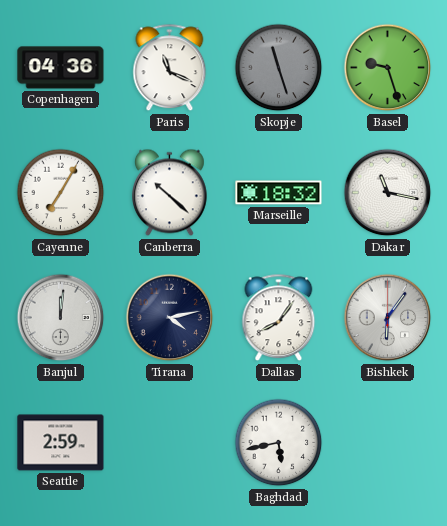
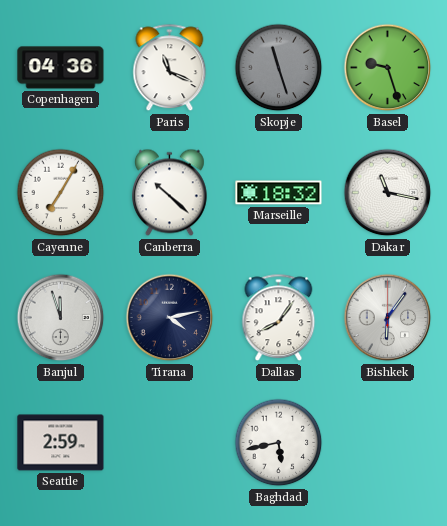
Banjul: 12:01 -> 11:57
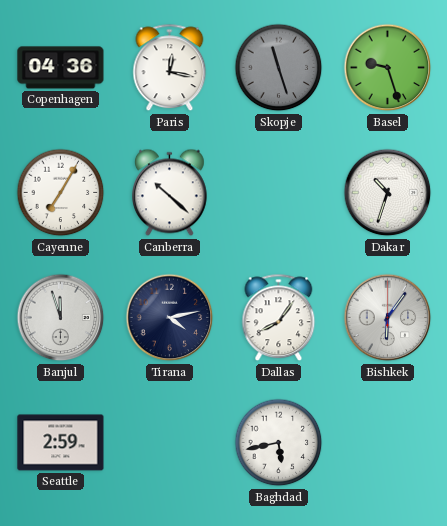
Paris: 11:19 -> 12:17
Marseille: 18:32 -> none
Dakar: 11:17 -> 10:33
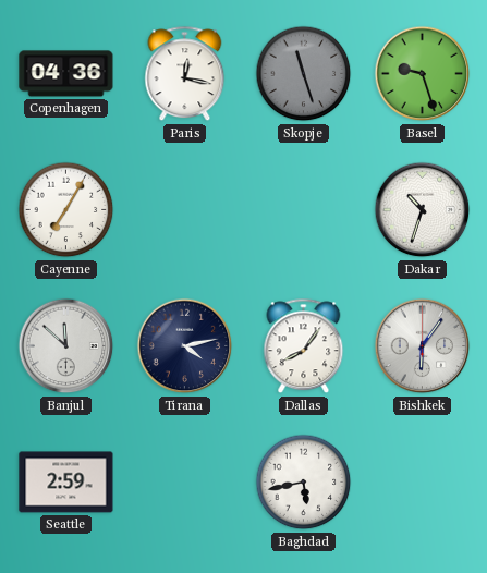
Canberra: 10:22 -> none
Banjul: 11:57 -> 11:52
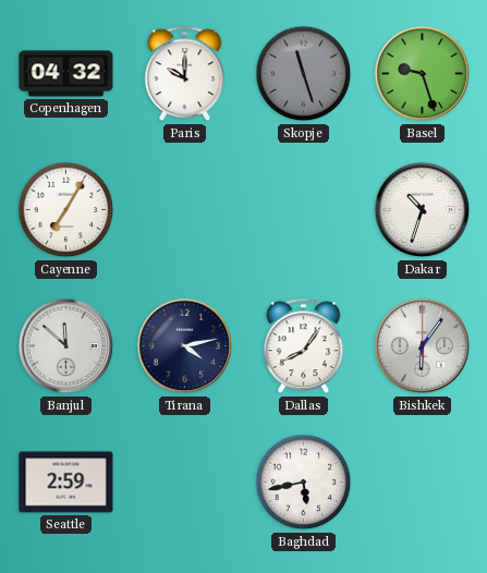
Copenhagen: 04:36 -> 04:32
Paris: 12:17 -> 10:00
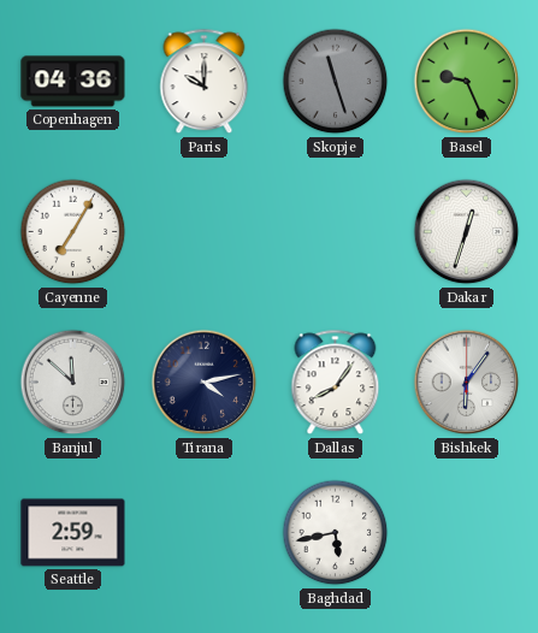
Copenhagen: 04:32 -> 04:36
Basel: 9:27 -> 9:26
Dakar: 10:33 -> 12:33
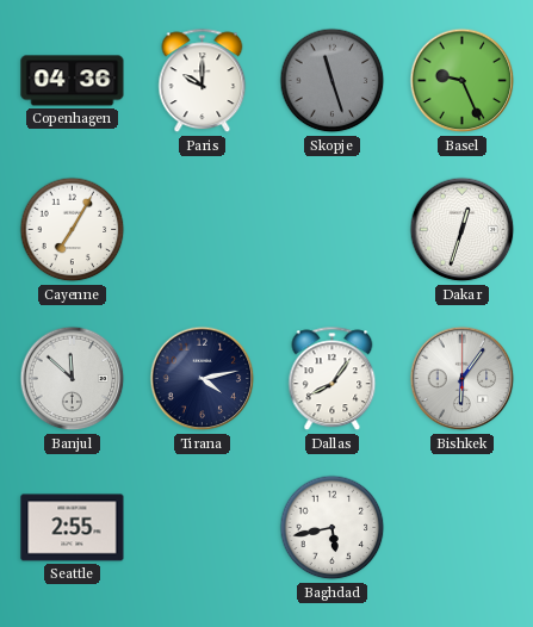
Seattle: 2:59 -> 2:55
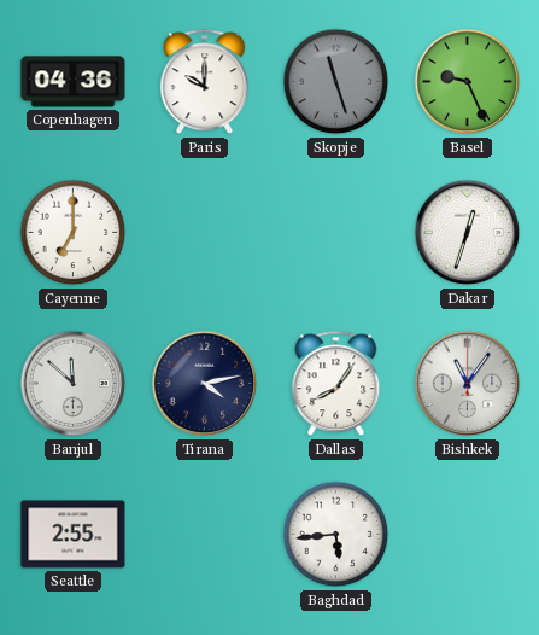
Cayenne: 7:05 -> 7:00
Bishkek: 6:06 -> 11:06
Baghdad: 5:43 -> 5:44
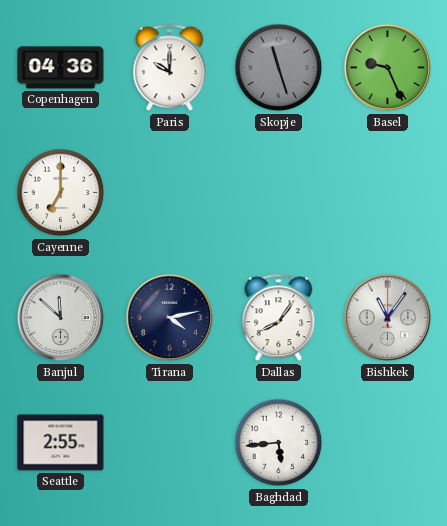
Dakar: 12:33 -> none
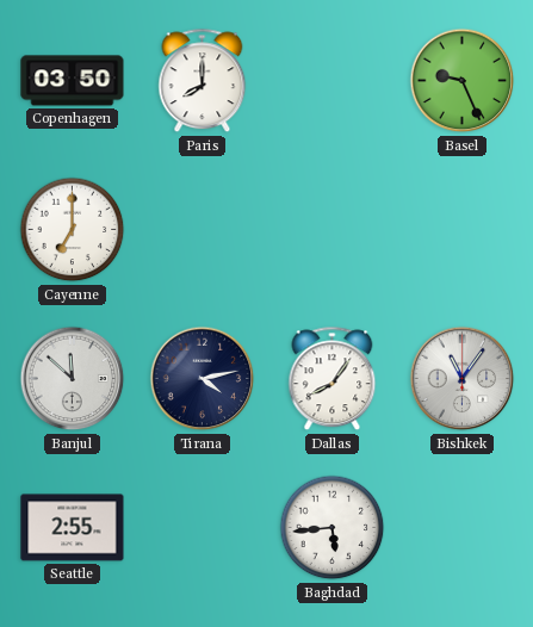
Copenhagen: 04:36 -> 03:50
Paris: 10:00 -> 8:00
Skopje: 11:27 -> none
